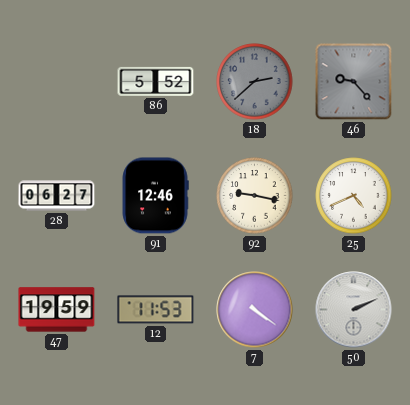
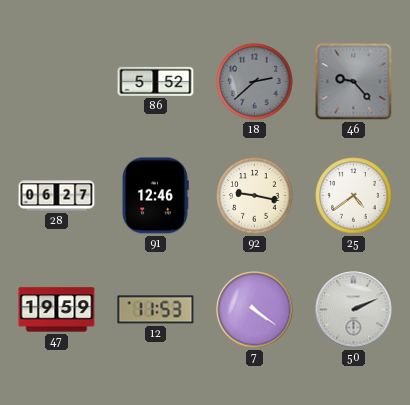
25: 4:41 -> 4:39
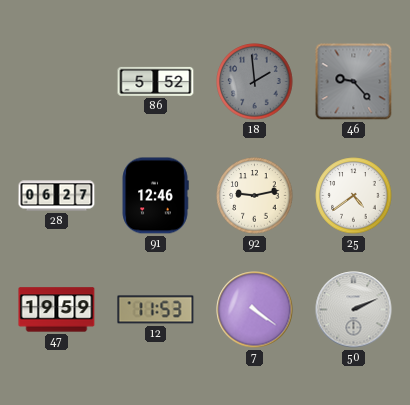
18: 2:38 -> 1:59
92: 9:17 -> 9:13
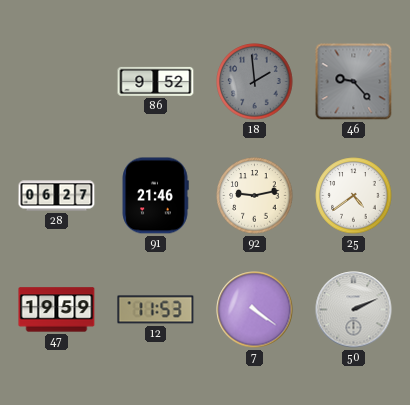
86: 5:52 -> 9:52
91: 12:46 -> 21:46
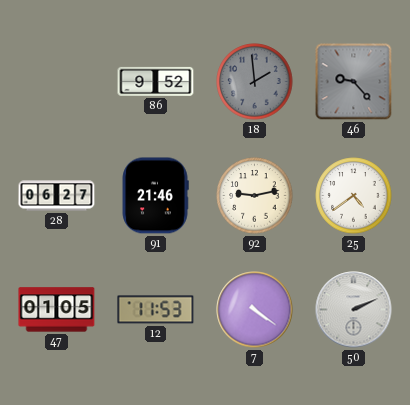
47: 19:59 -> 01:05
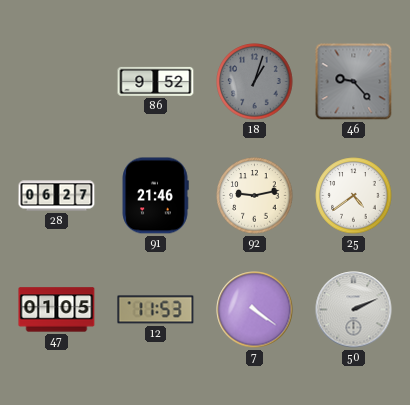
18: 1:59 -> 1:03
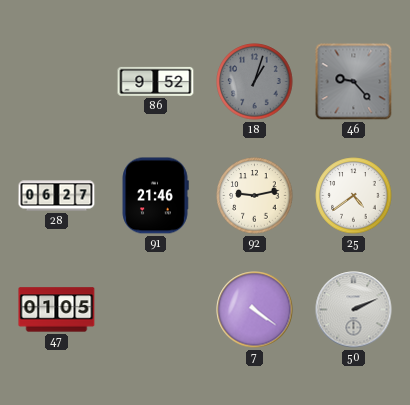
12: 11:53 -> none
